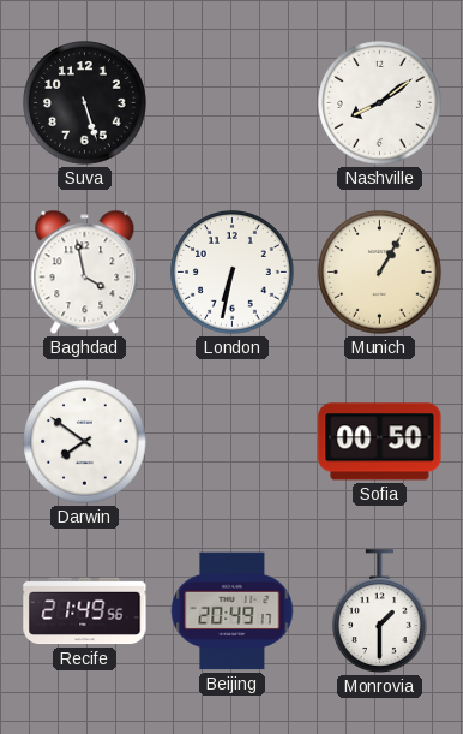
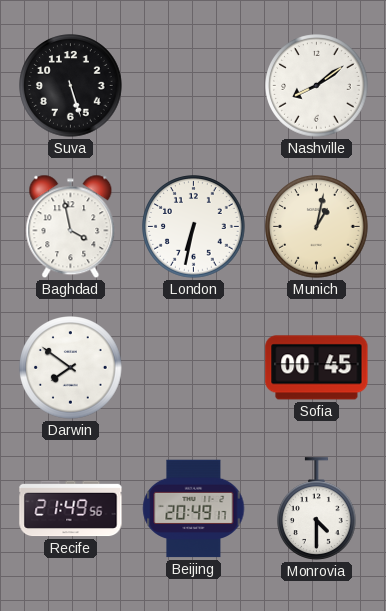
Munich: 1:05 -> 1:02
Sofia: 00:50 -> 00:45
Monrovia: 1:30 -> 4:30
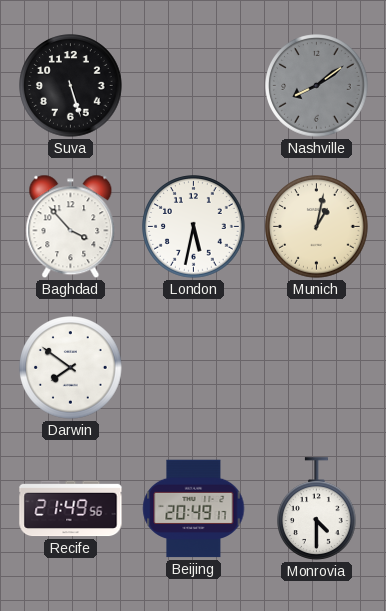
Nashville dial: white -> grey
Baghdad: 3:58 -> 3:53
London: 6:32 -> 5:32
Sofia: 00:45 -> none
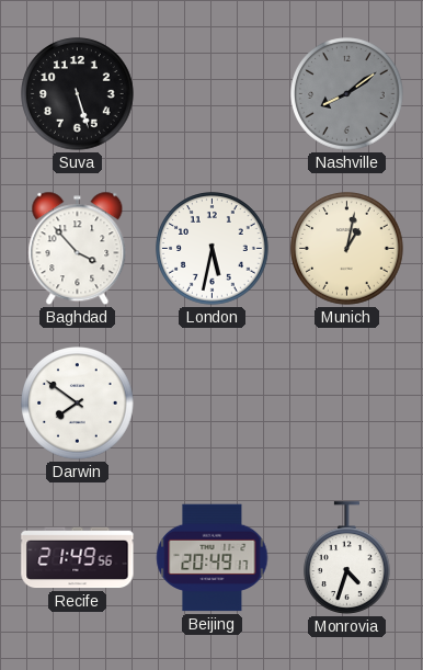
Monrovia: 4:30 -> 4:33
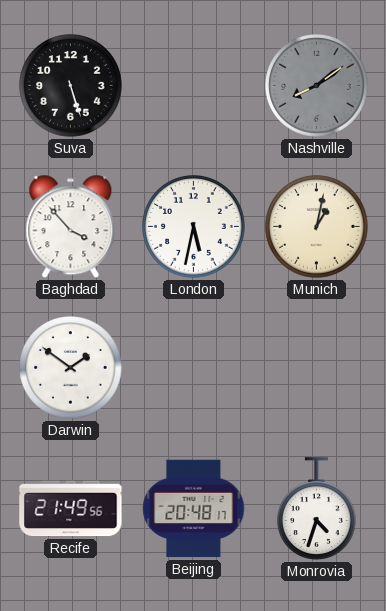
Darwin: 7:51 -> 1:51
Beijing: 20:49 -> 20:48
